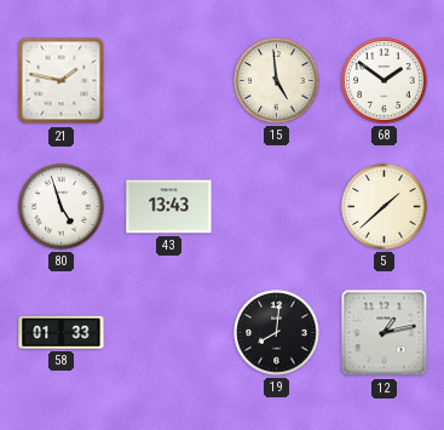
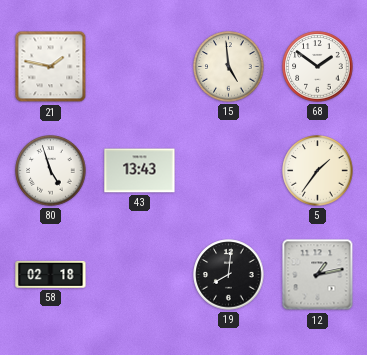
5: 1:38 -> 1:36
58: 01:33 -> 02:18
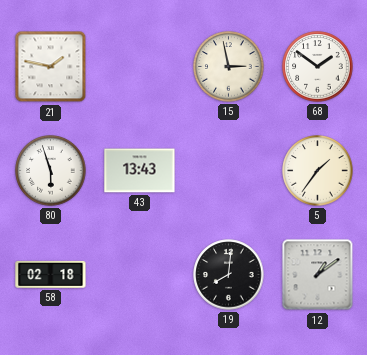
15: 4:59 -> 2:58
80: 4:57 -> 5:57
12: 1:13 -> 1:09
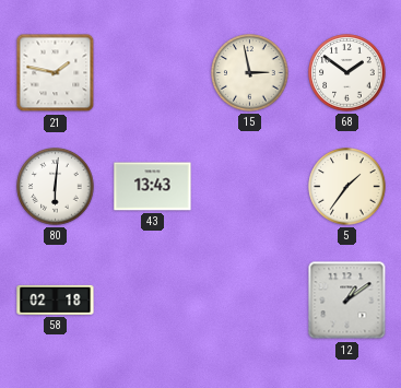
80: 5:57 -> 6:01
19: 8:01 -> none
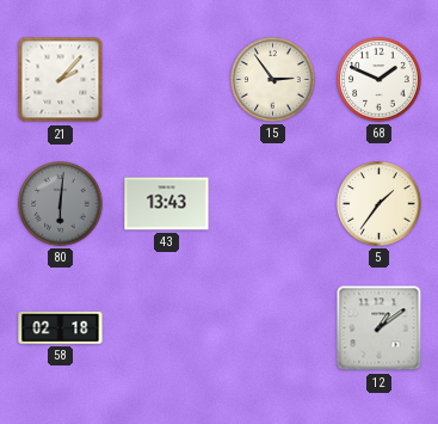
21: 1:47 -> 2:07
15: 2:58 -> 2:54
68: 1:51 -> 1:49
80 dial: white -> grey
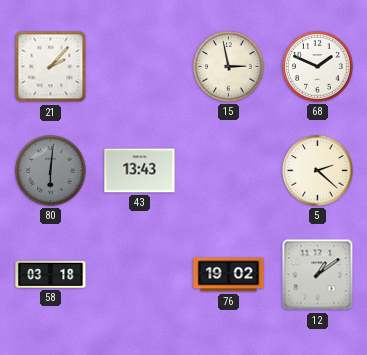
15: 2:54 -> 2:58
5: 1:36 -> 2:22
58: 02:18 -> 03:18
76: none -> 19:02
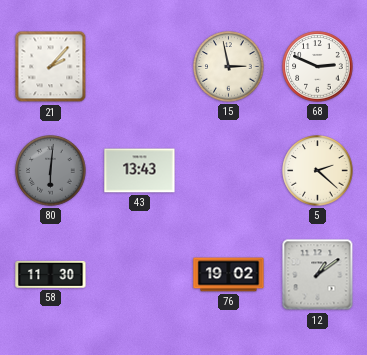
68: 1:49 -> 2:49
58: 03:18 -> 11:30
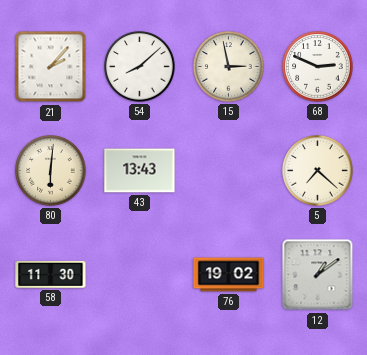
54: none -> 8:08
80 dial: grey -> cream
5: 2:22 -> 7:22
